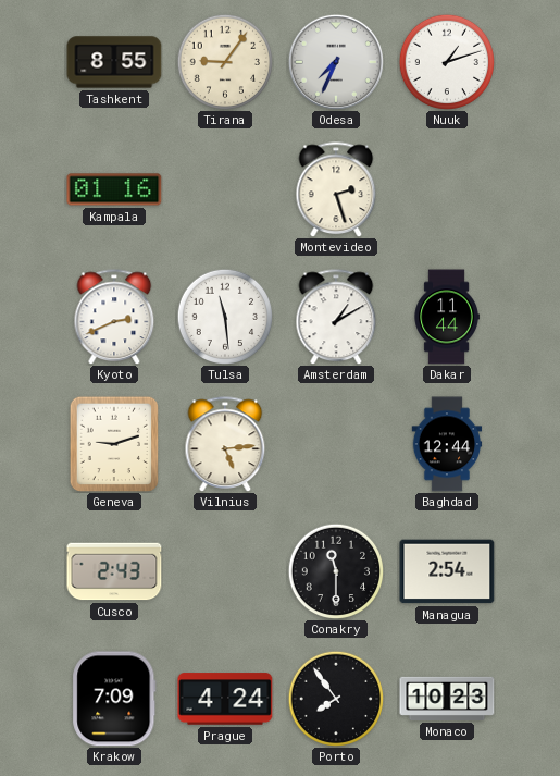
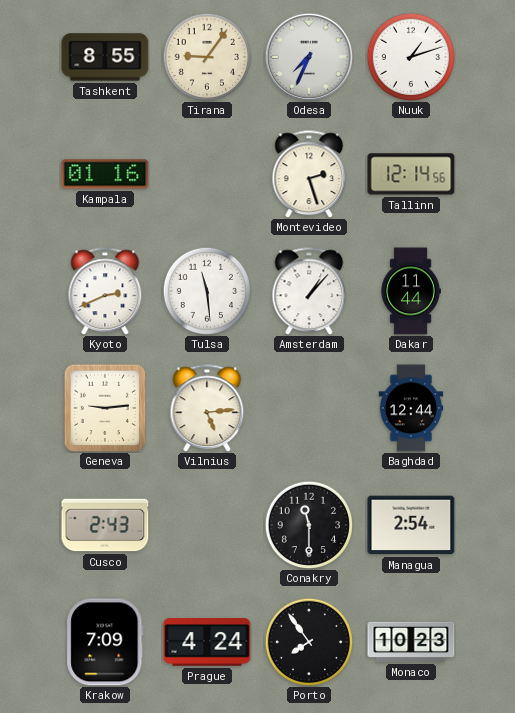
Tallinn: none -> 12:14
Amsterdam: 1:10 -> 1:07
Geneva: 9:12 -> 9:14
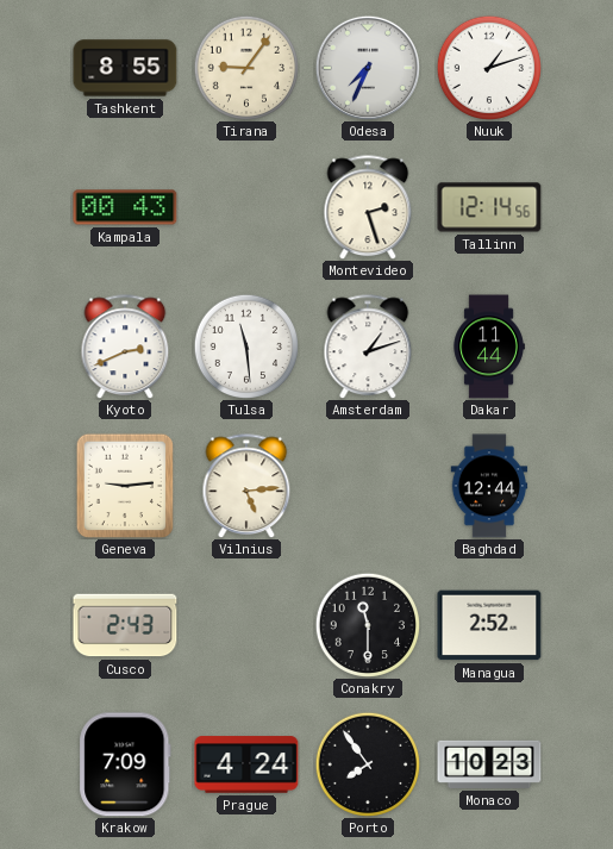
Kampala: 01:16 -> 00:43
Amsterdam: 1:07 -> 1:12
Managua: 2:54 -> 2:52
